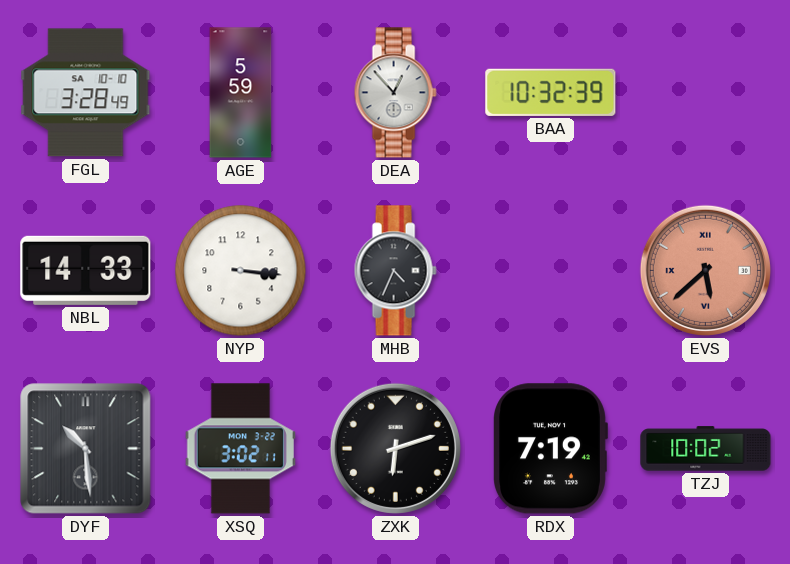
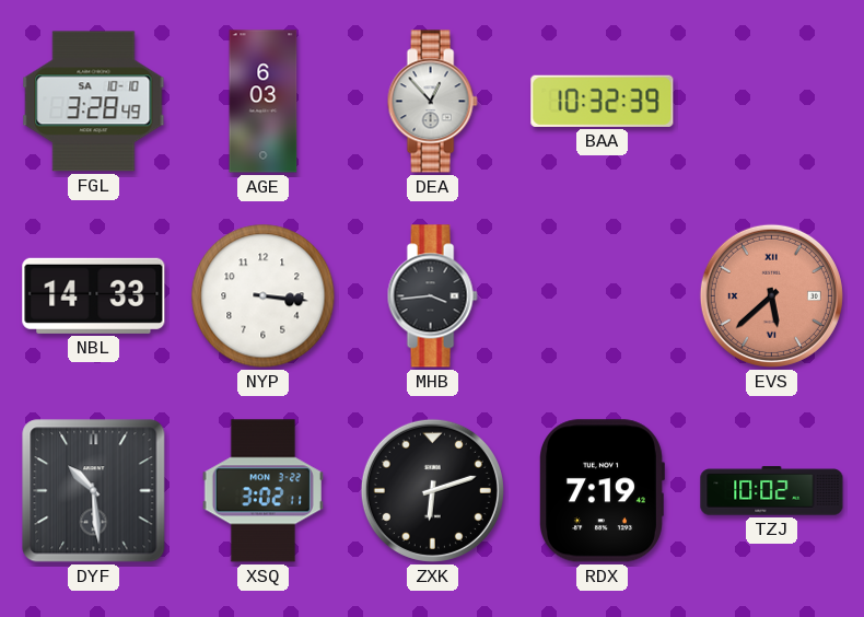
AGE: 5:59 -> 6:03
MHB: 4:34 -> 3:44
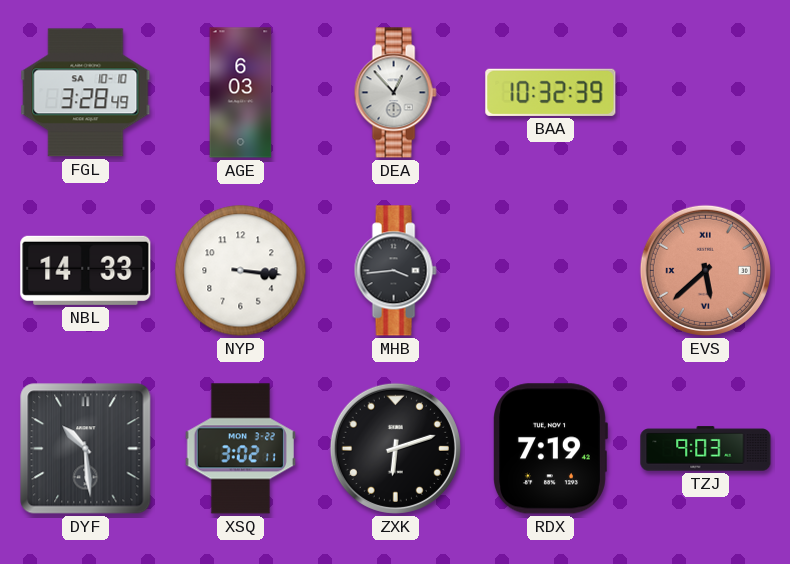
TZJ: 10:02 -> 9:03
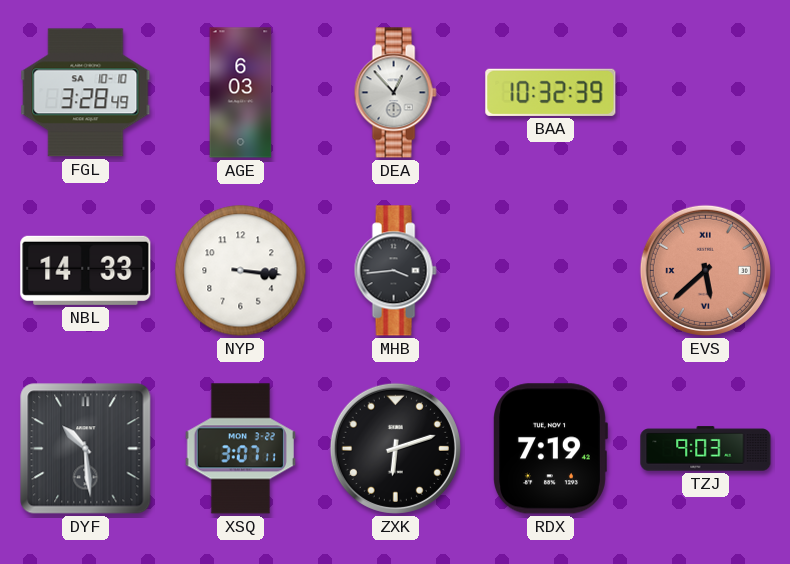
XSQ: 3:02 -> 3:07
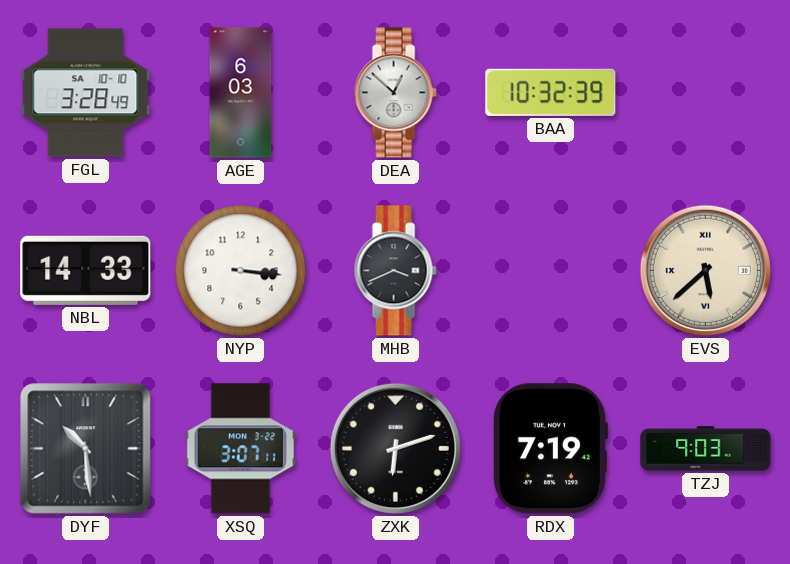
DEA: 12:53 -> 12:52
MHB: 3:44 -> 3:41
EVS dial: salmon -> cream
